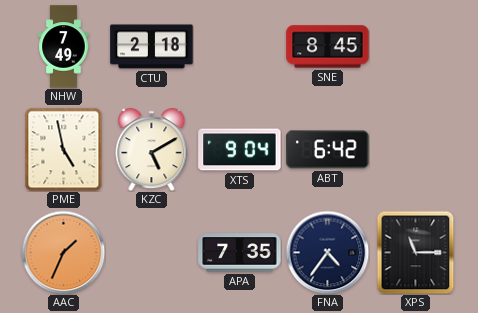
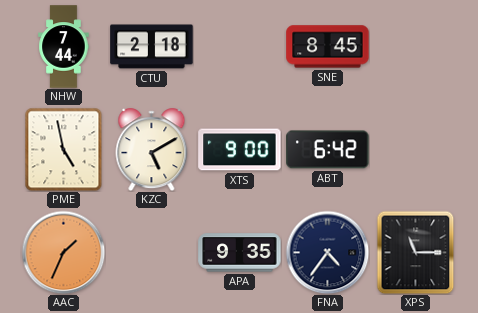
NHW: 7:49 -> 7:44
XTS: 9:04 -> 9:00
APA: 7:35 -> 9:35
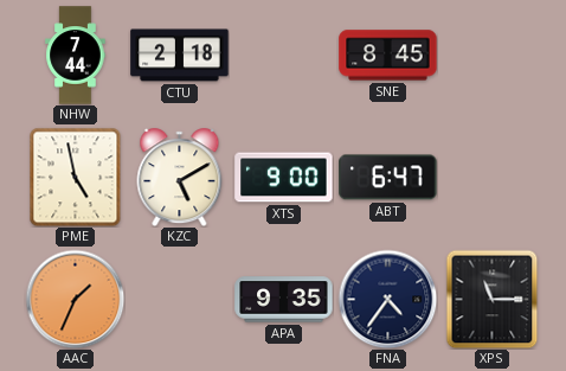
ABT: 6:42 -> 6:47
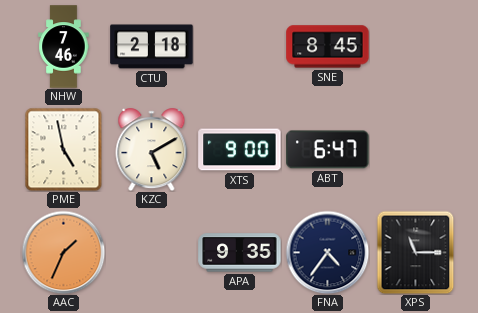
NHW: 7:44 -> 7:46
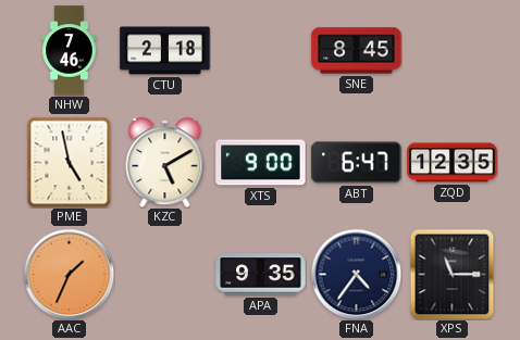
ZQD: none -> 12:35
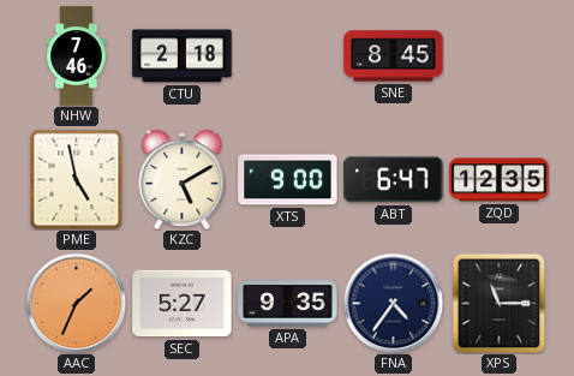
SEC: none -> 5:27
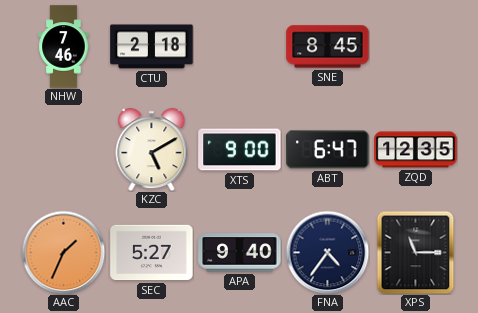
PME: 4:58 -> none
APA: 9:35 -> 9:40
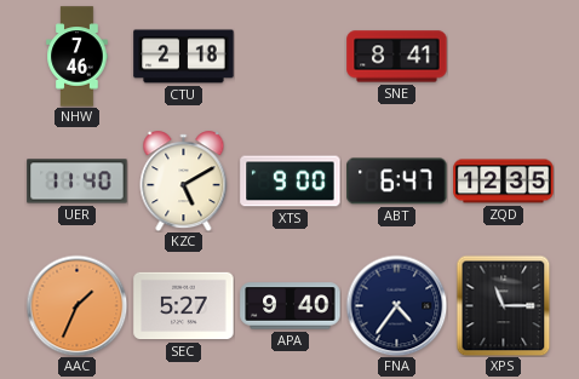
SNE: 8:45 -> 8:41
UER: none -> 11:40
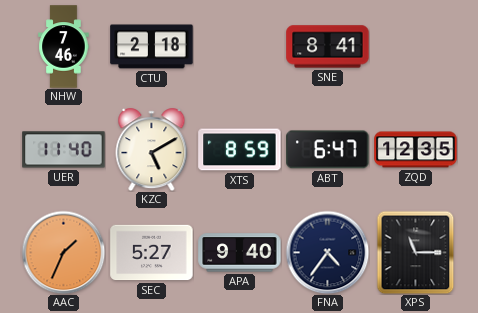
XTS: 9:00 -> 8:59
